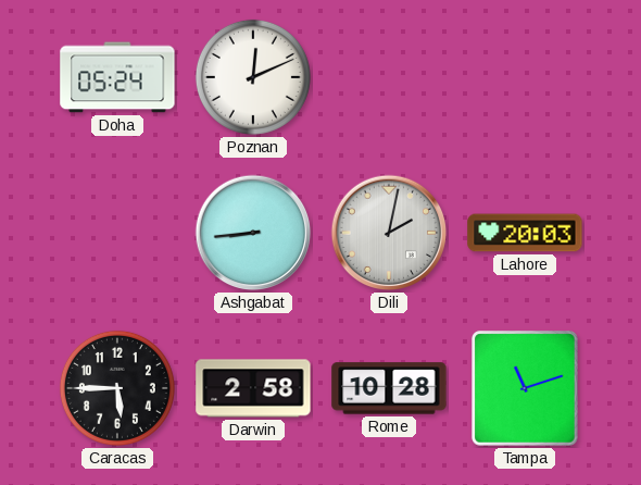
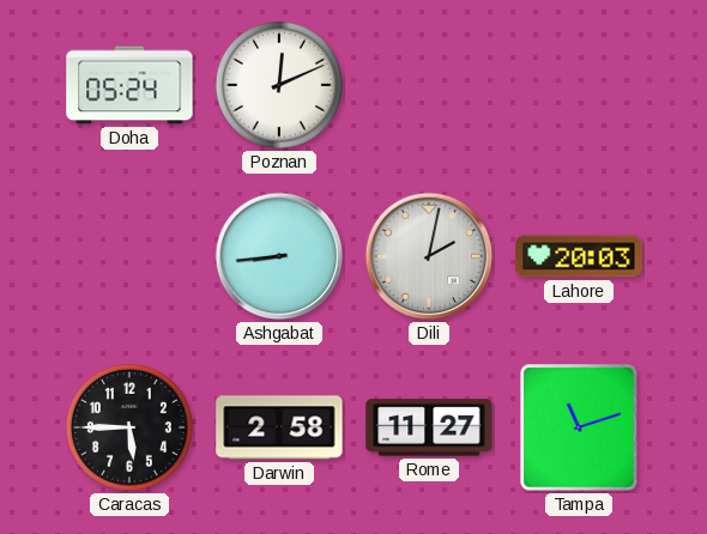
Rome: 10:28 -> 11:27
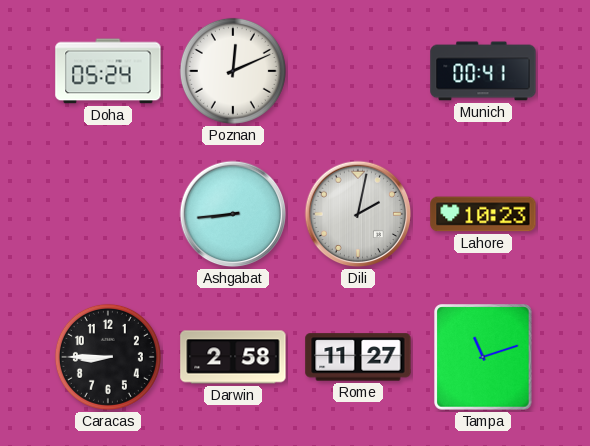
Munich: none -> 00:41
Lahore: 20:03 -> 10:23
Caracas: 5:45 -> 8:45
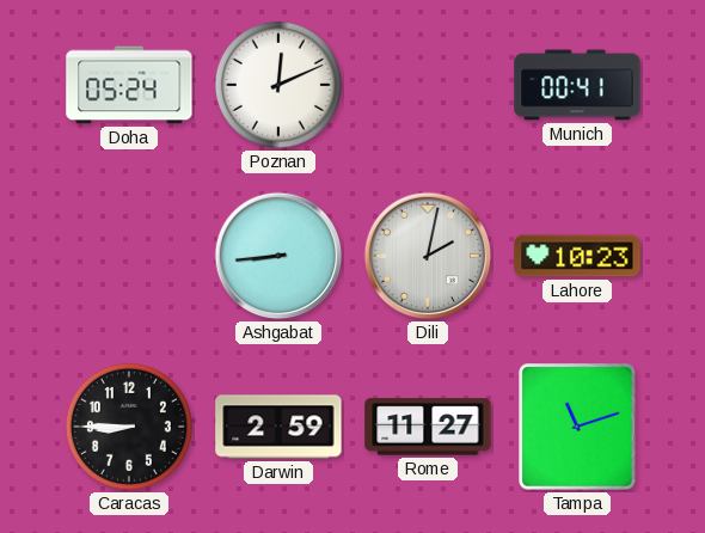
Darwin: 2:58 -> 2:59
